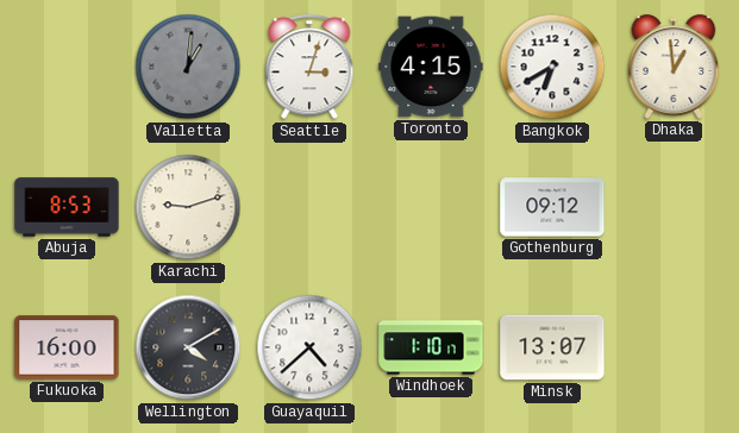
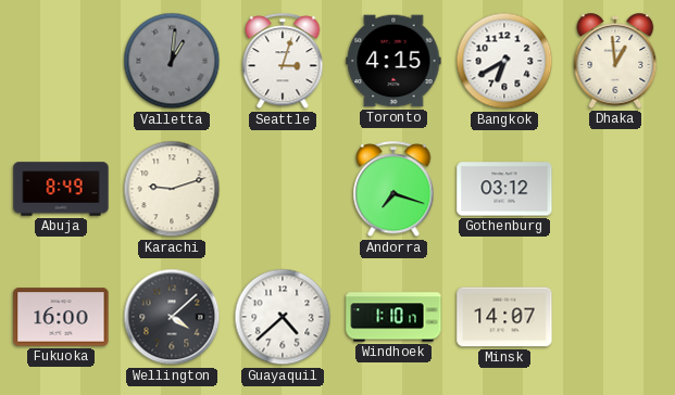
Abuja: 8:53 -> 8:49
Andorra: none -> 7:18
Gothenburg: 09:12 -> 03:12
Wellington: 4:10 -> 4:08
Minsk: 13:07 -> 14:07
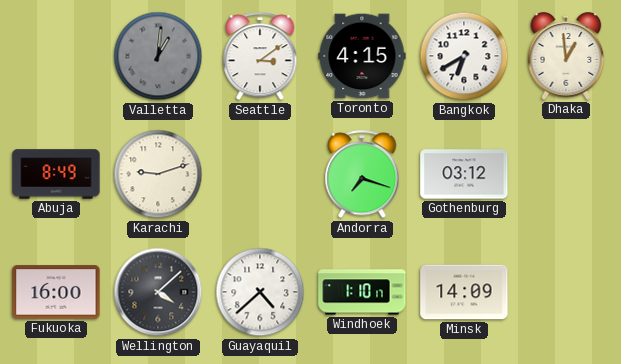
Seattle: 3:03 -> 3:09
Minsk: 14:07 -> 14:09
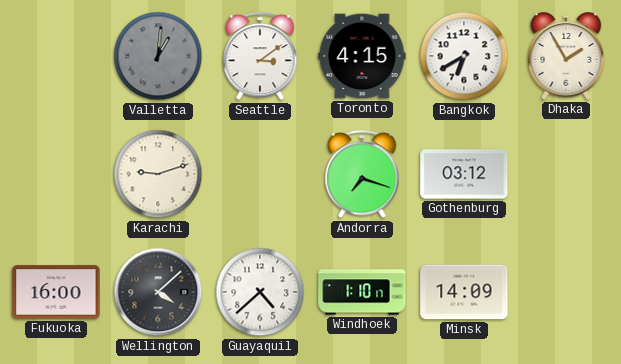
Dhaka: 12:59 -> 1:55
Abuja: 8:49 -> none
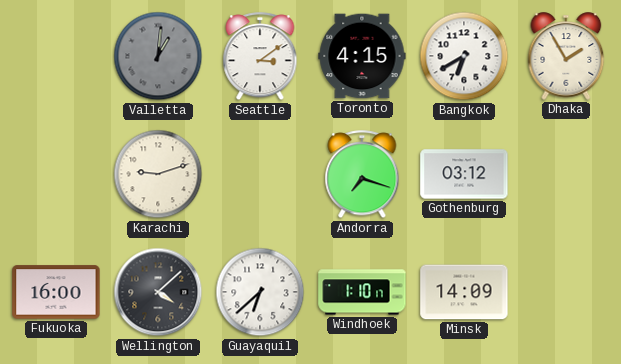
Guayaquil: 4:38 -> 6:38
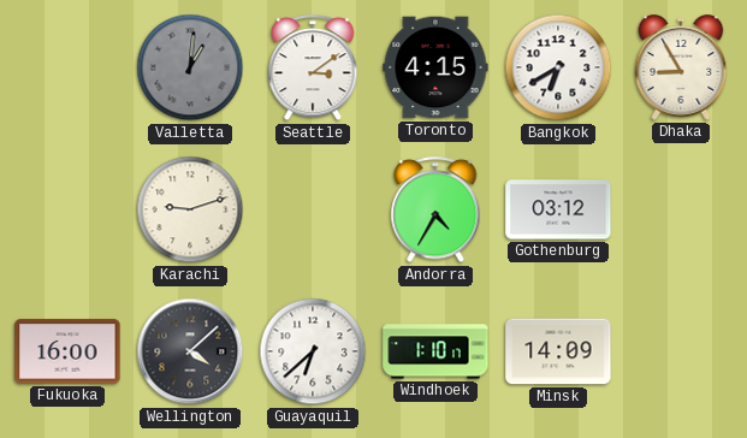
Dhaka: 1:55 -> 8:55
Andorra: 7:18 -> 4:35
